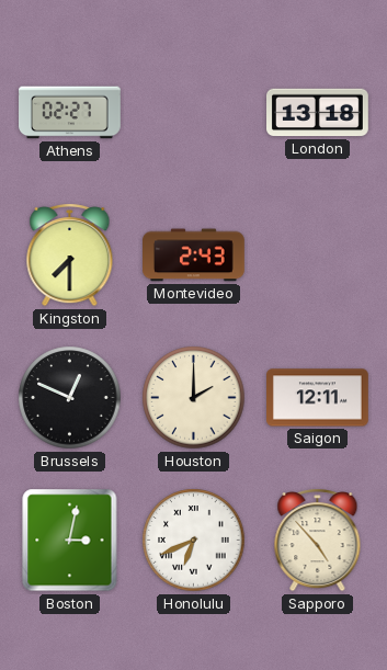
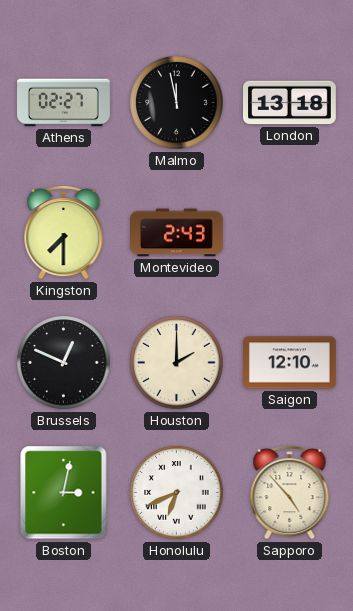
Malmo: none -> 11:58
Saigon: 12:11 -> 12:10
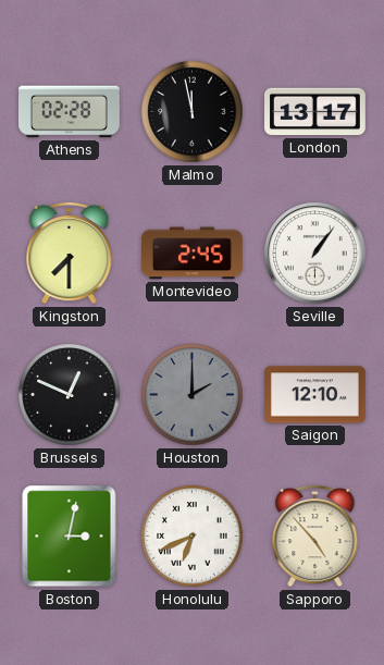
Athens: 02:27 -> 02:28
London: 13:18 -> 13:17
Montevideo: 2:43 -> 2:45
Seville: none -> 1:06
Houston dial: cream -> grey
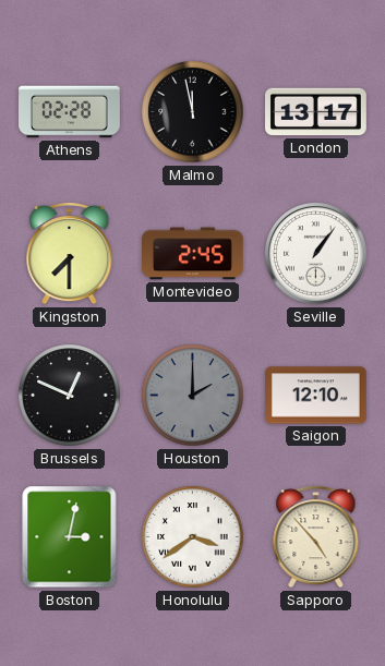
Honolulu: 6:41 -> 3:39
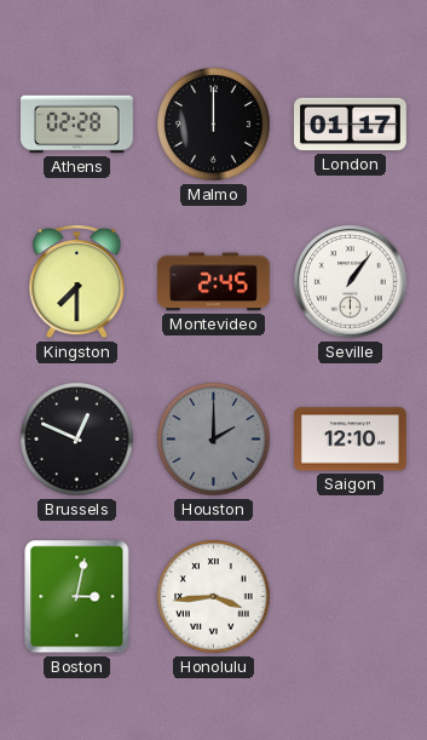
Malmo: 11:58 -> 12:00
London: 13:17 -> 01:17
Honolulu: 3:39 -> 3:44
Sapporo: 4:53 -> none
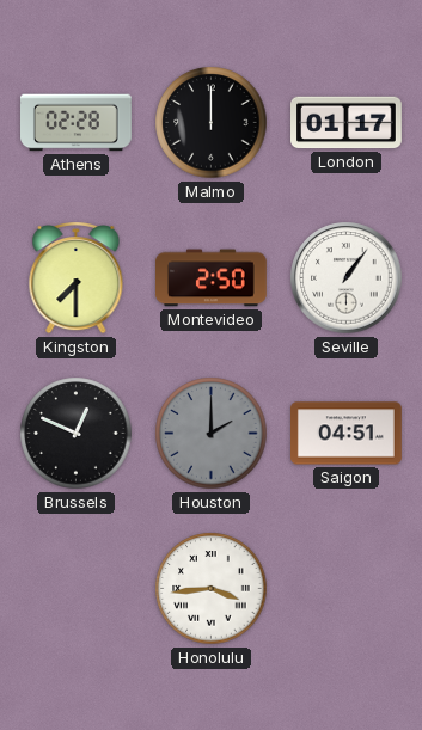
Montevideo: 2:45 -> 2:50
Saigon: 12:10 -> 04:51
Boston: 3:02 -> none
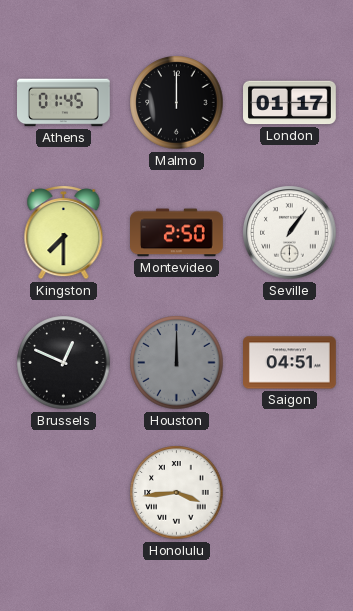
Athens: 02:28 -> 01:45
Houston: 2:00 -> 12:00
